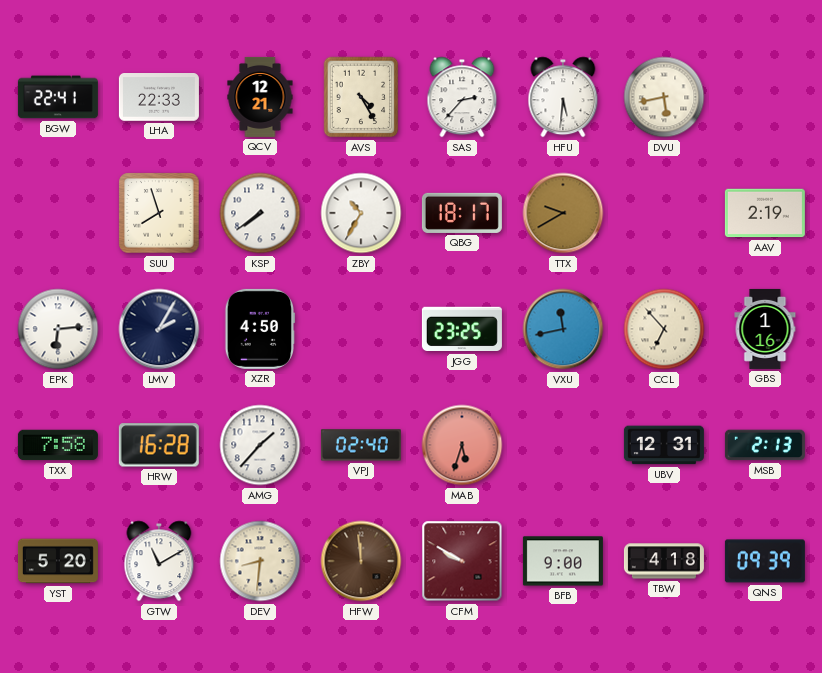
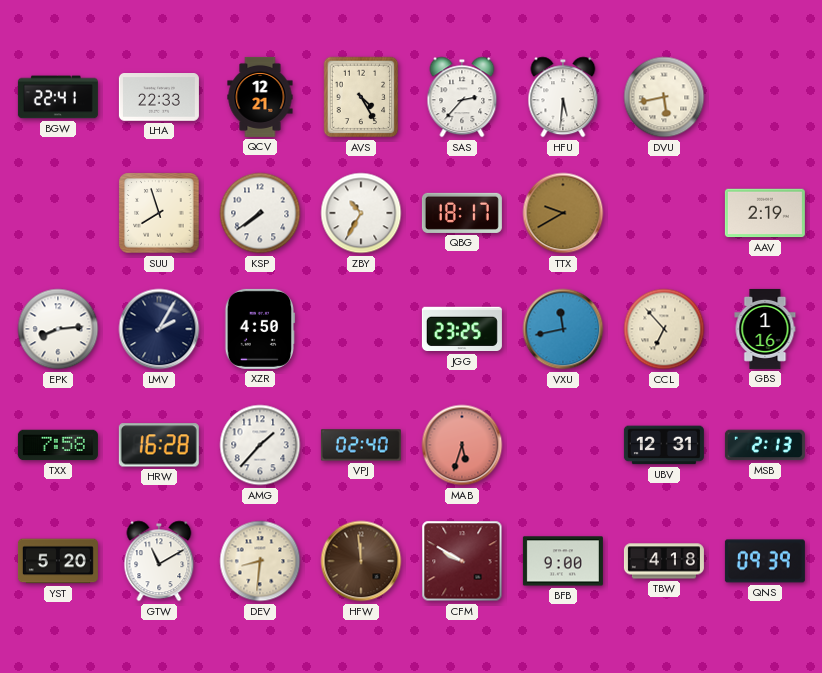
EPK: 6:14 -> 8:14
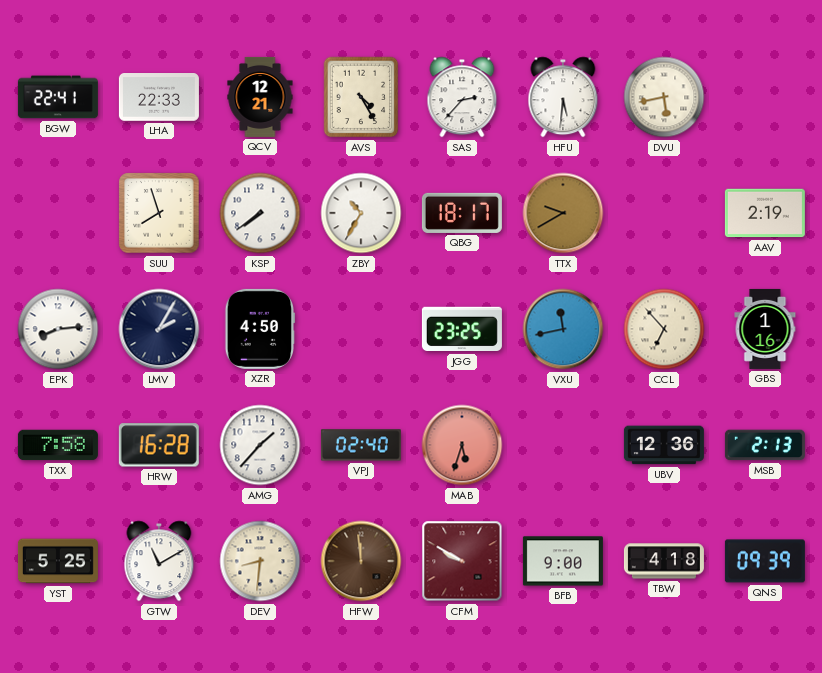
UBV: 12:31 -> 12:36
YST: 5:20 -> 5:25
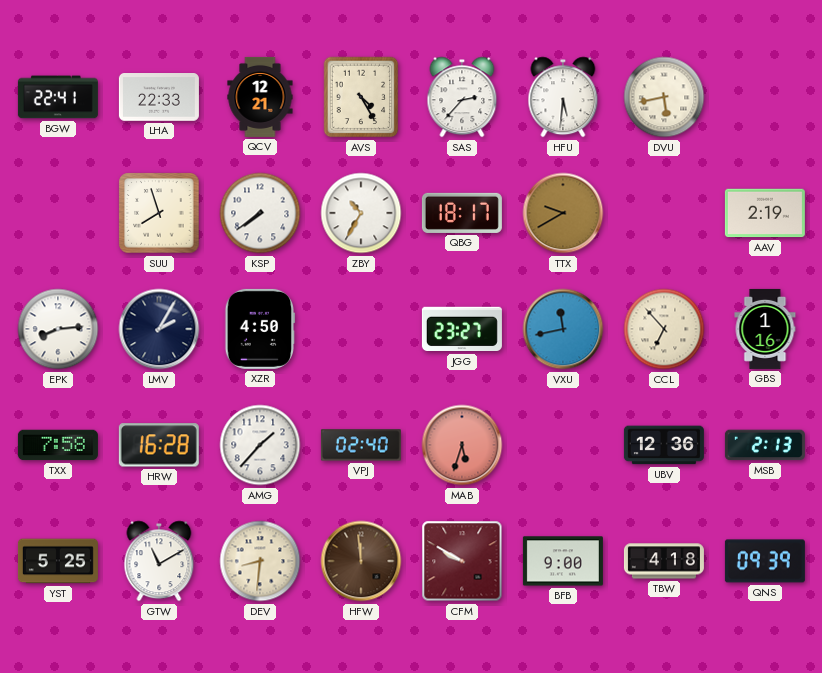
JGG: 23:25 -> 23:27
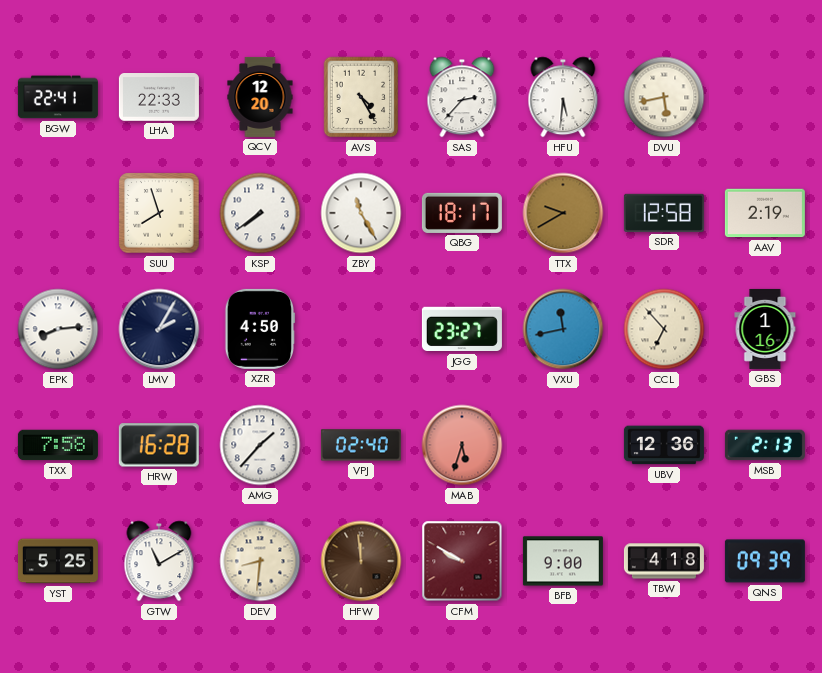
QCV: 12:21 -> 12:20
ZBY: 10:35 -> 11:25
SDR: none -> 12:58
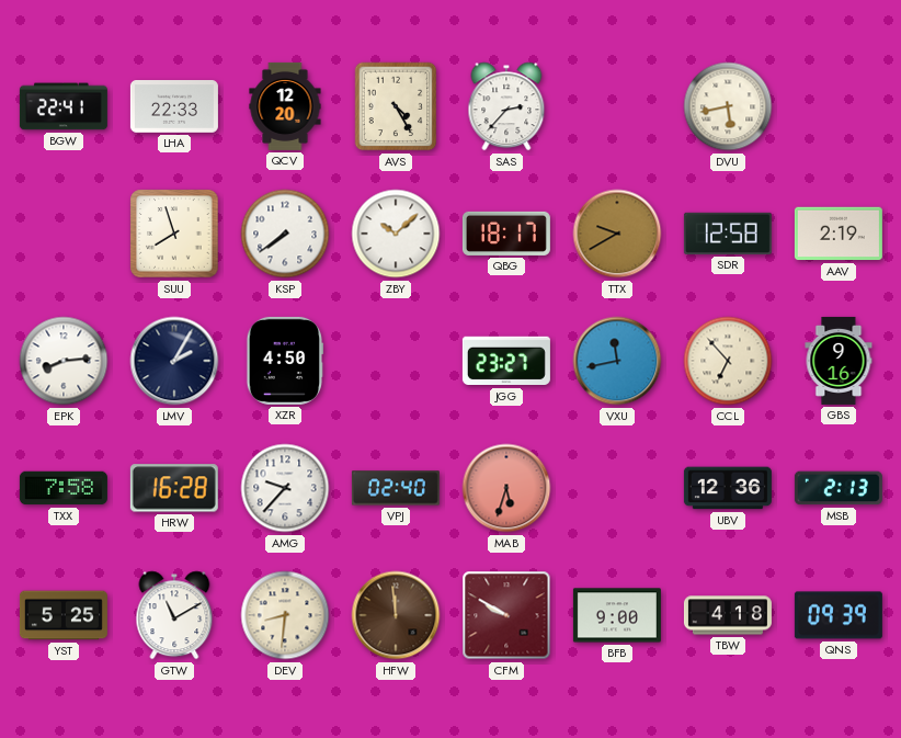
HFU: 5:31 -> none
ZBY: 11:25 -> 10:08
GBS: 1:16 -> 9:16
AMG: 1:37 -> 9:37
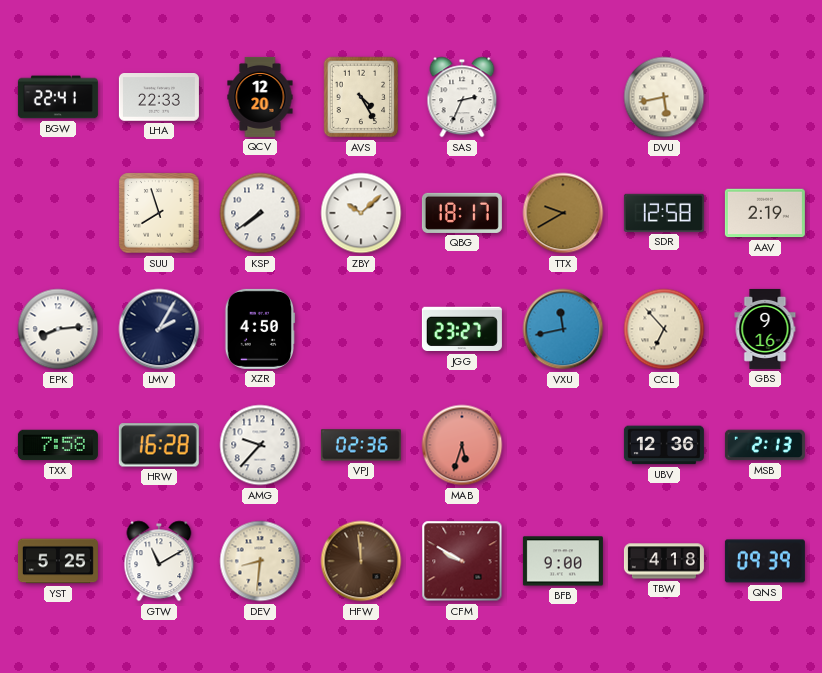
SAS: 2:37 -> 2:34
VPJ: 02:40 -> 02:36
